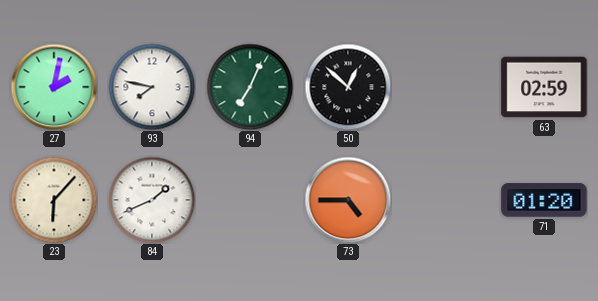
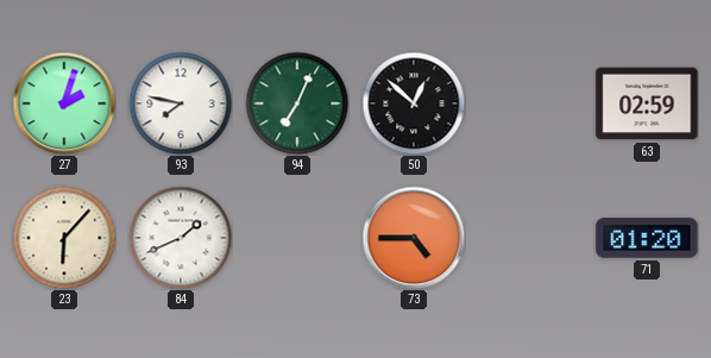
27: 2:02 -> 2:03
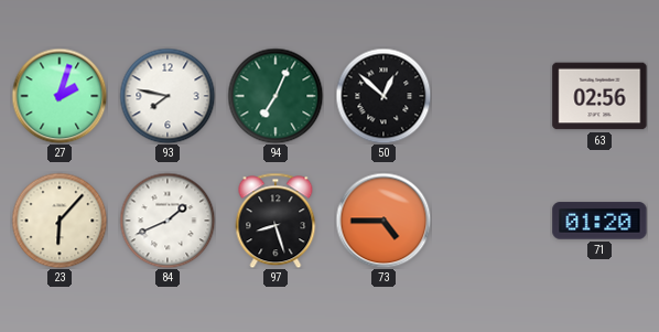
63: 02:59 -> 02:56
97: none -> 8:27
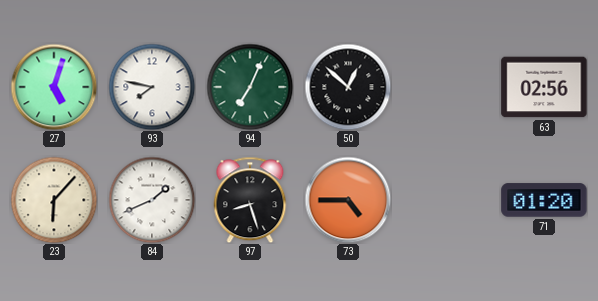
27: 2:03 -> 5:03
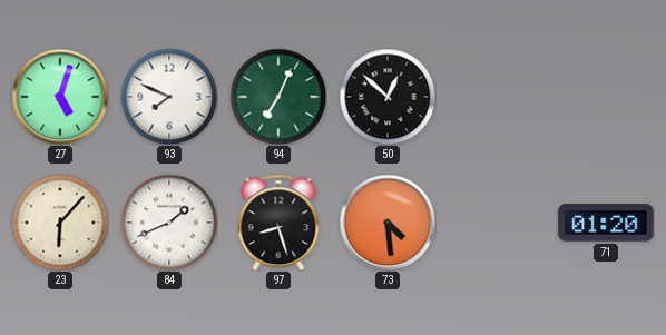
93: 7:47 -> 7:49
63: 02:56 -> none
73: 4:45 -> 4:29
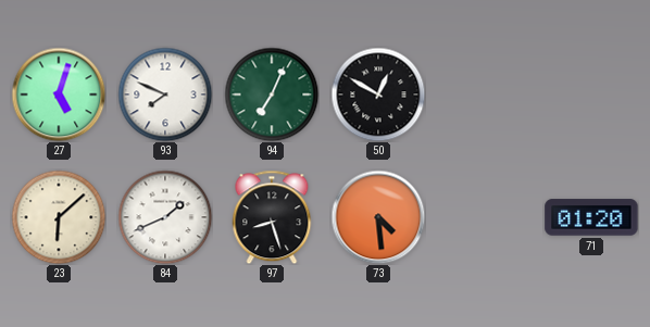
50: 12:52 -> 12:50
23: 6:07 -> 6:08
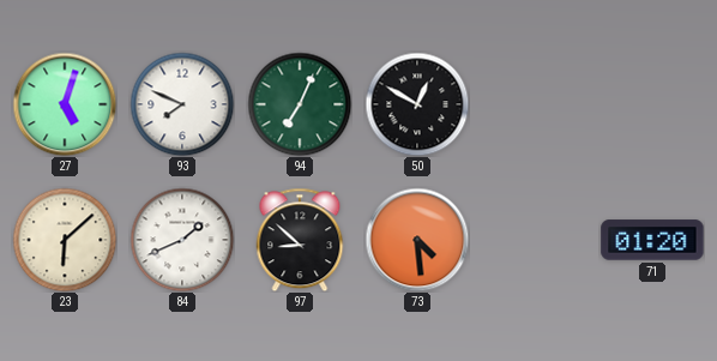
97: 8:27 -> 8:52
